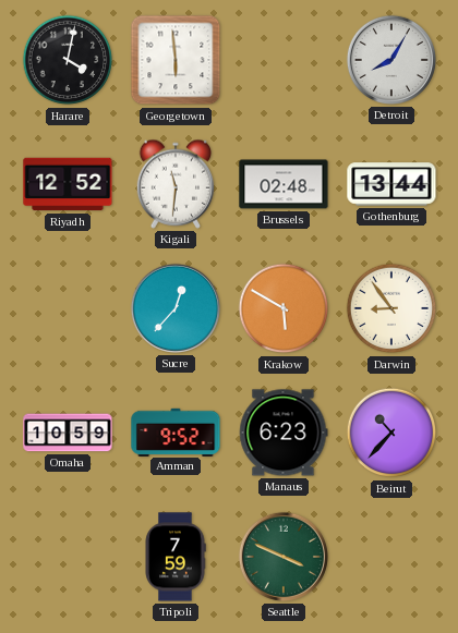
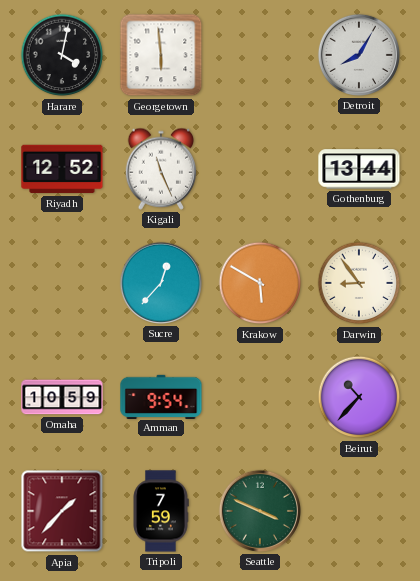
Kigali: 11:31 -> 11:26
Brussels: 02:48 -> none
Amman: 9:52 -> 9:54
Manaus: 6:23 -> none
Apia: none -> 1:37
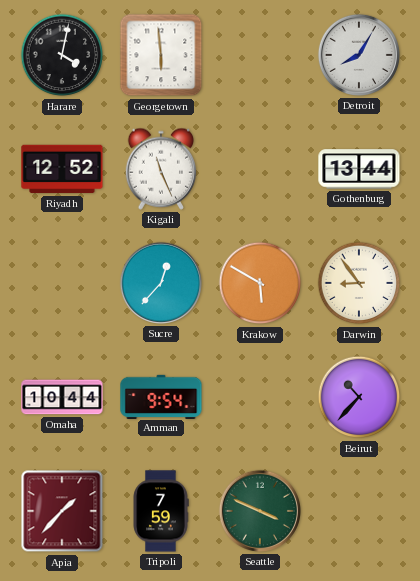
Omaha: 10:59 -> 10:44
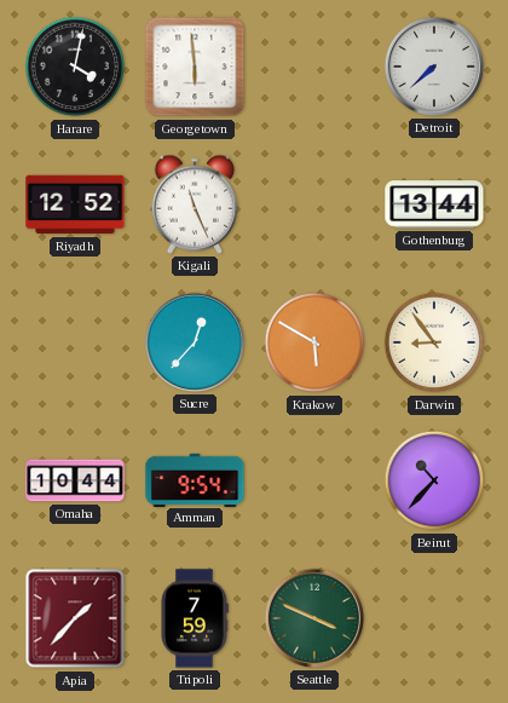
Detroit: 8:05 -> 7:38
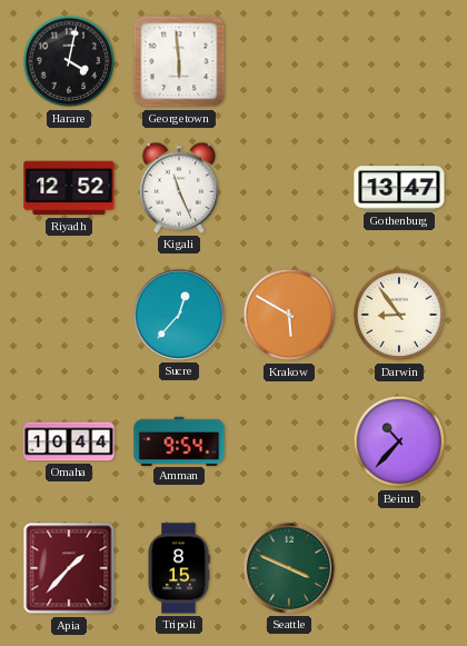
Detroit: 7:38 -> none
Gothenburg: 13:44 -> 13:47
Tripoli: 7:59 -> 8:15
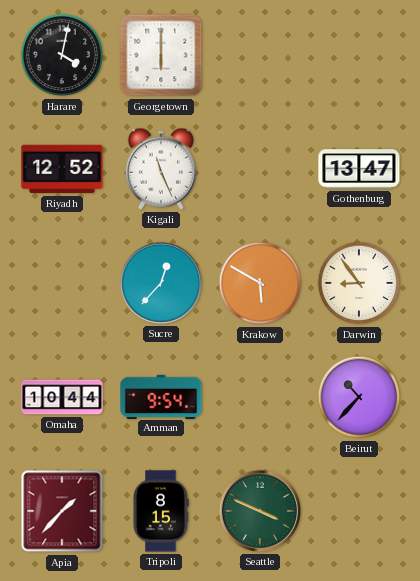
Georgetown: 5:59 -> 6:00
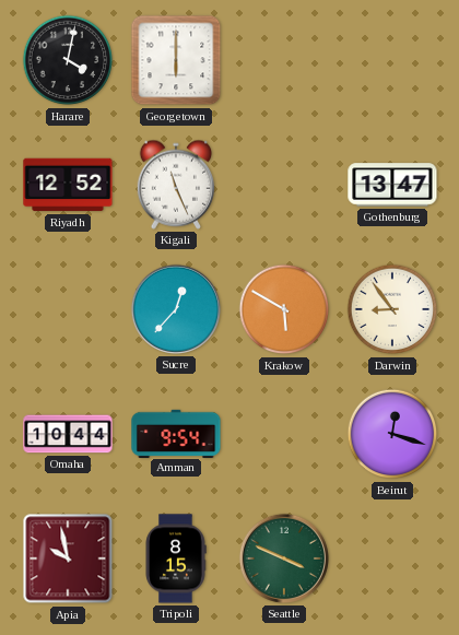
Beirut: 10:37 -> 12:18
Apia: 1:37 -> 9:58
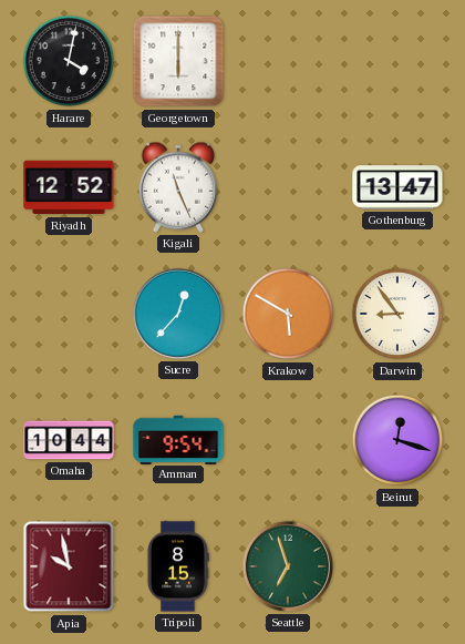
Seattle: 3:49 -> 6:57
